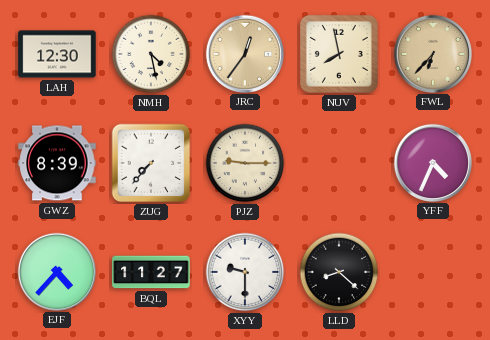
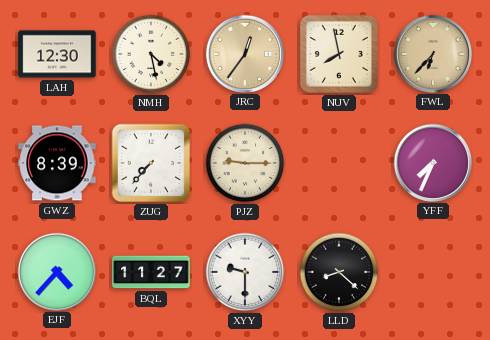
YFF: 4:34 -> 7:34
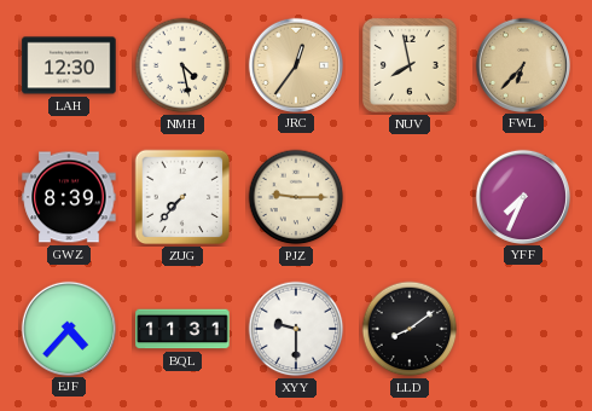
BQL: 11:27 -> 11:31
LLD: 8:22 -> 8:09
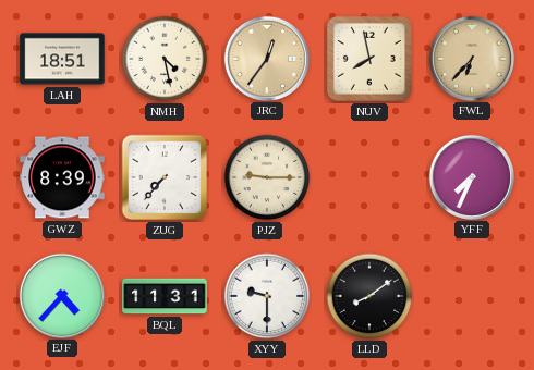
LAH: 12:30 -> 18:51
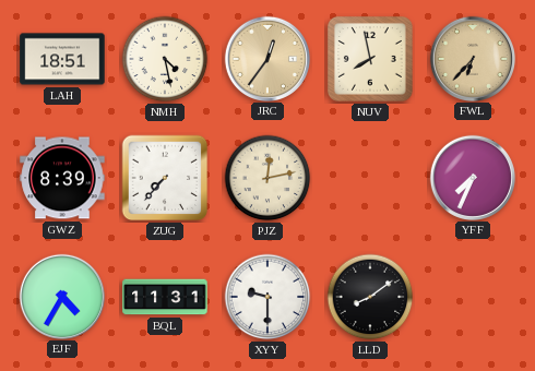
PJZ: 9:15 -> 12:13
EJF: 4:37 -> 4:35
